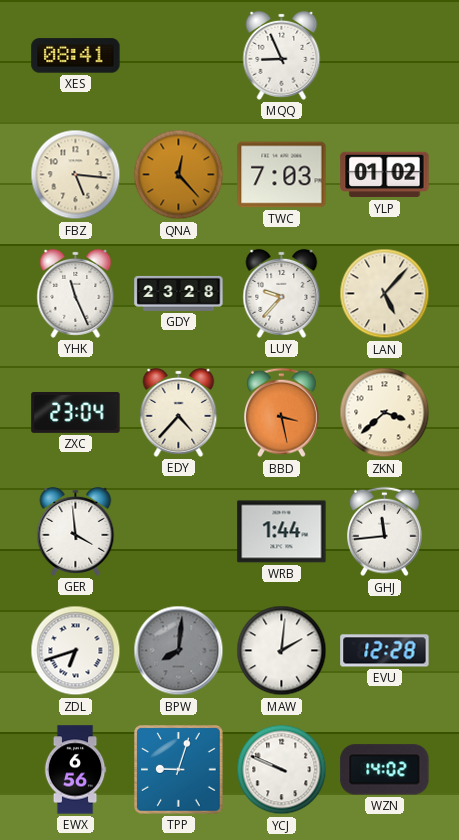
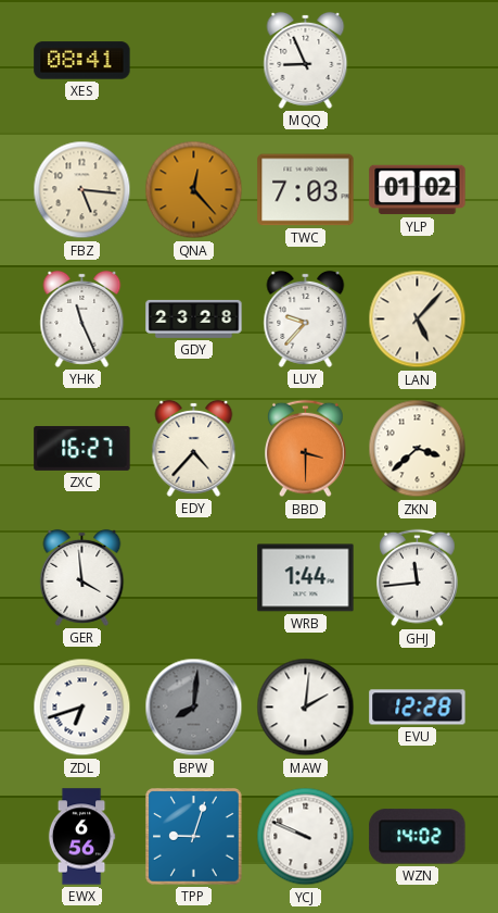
ZXC: 23:04 -> 16:27
BBD: 3:28 -> 3:30
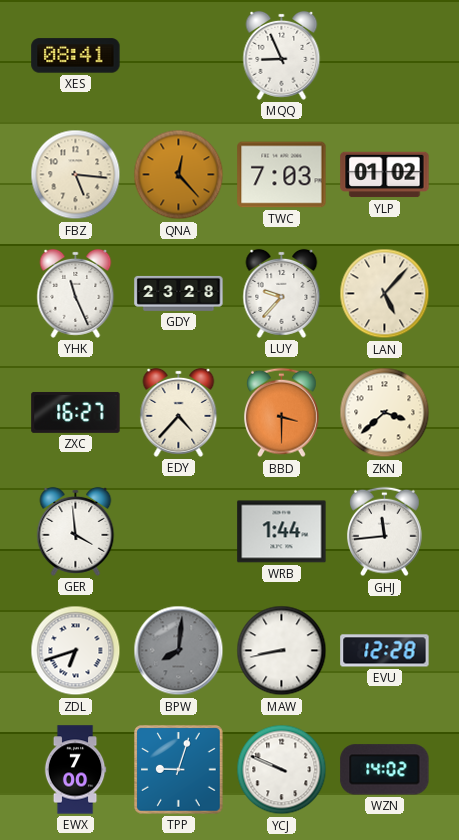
MAW: 2:01 -> 8:43
EWX: 6:56 -> 7:00
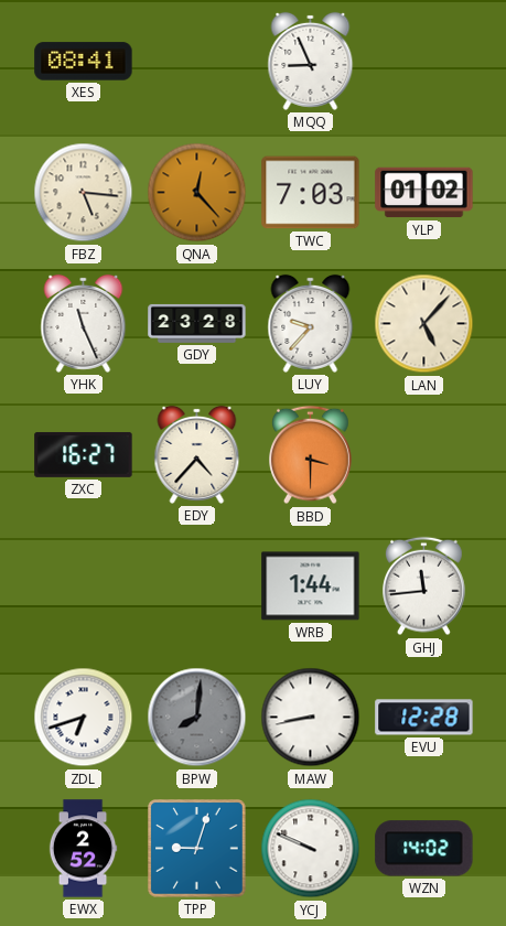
ZKN: 3:38 -> none
GER: 3:59 -> none
EWX: 7:00 -> 2:52
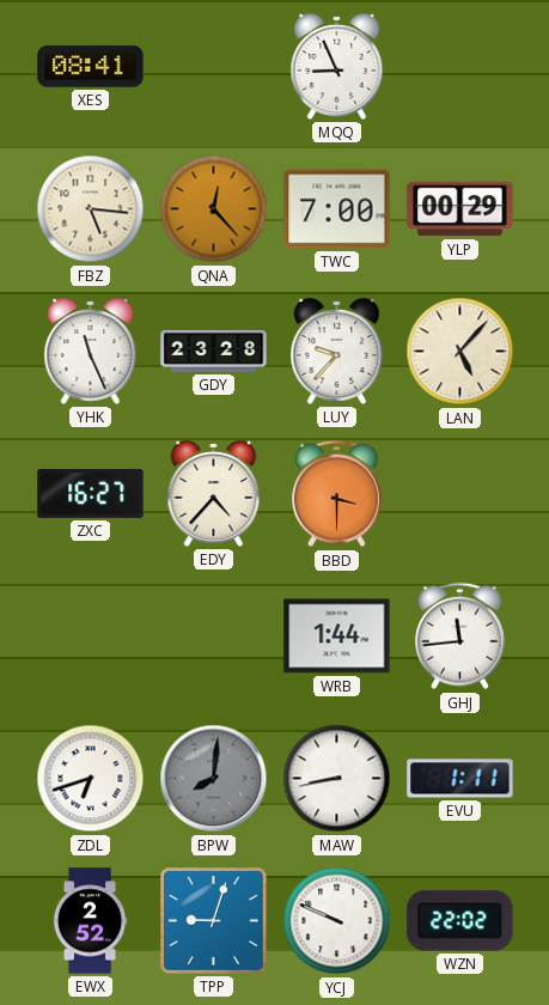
TWC: 7:03 -> 7:00
YLP: 01:02 -> 00:29
EVU: 12:28 -> 1:11
WZN: 14:02 -> 22:02
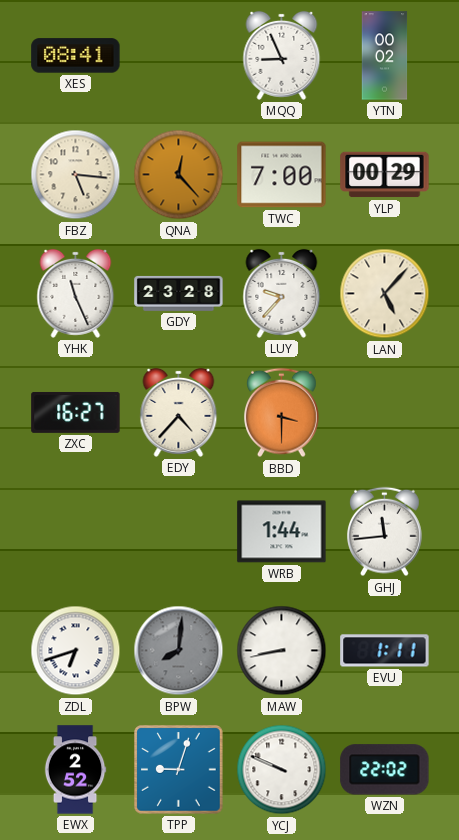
YTN: none -> 00:02
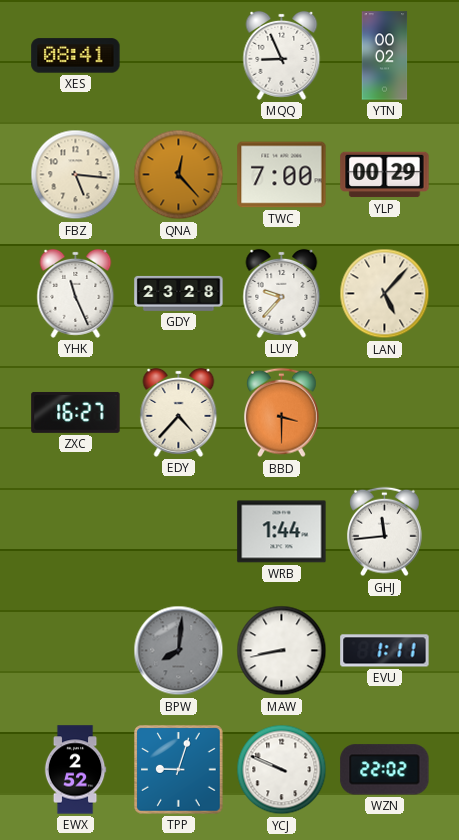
ZDL: 6:42 -> none
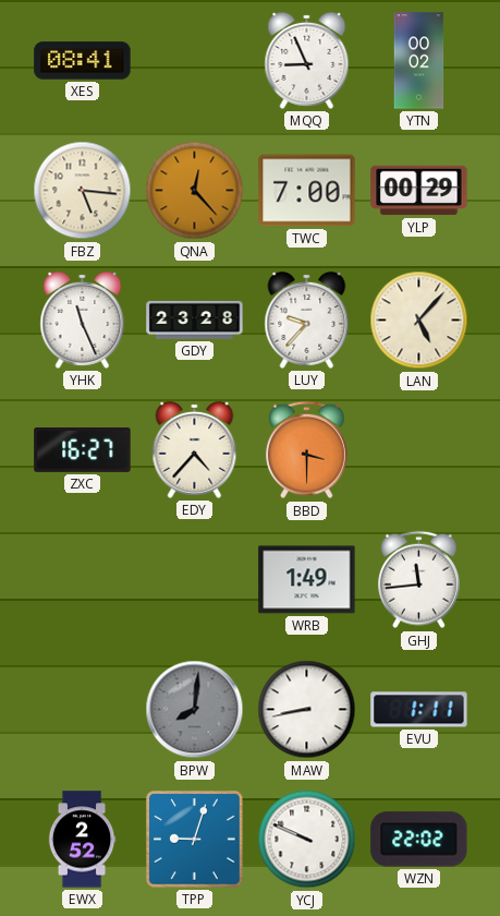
WRB: 1:44 -> 1:49
